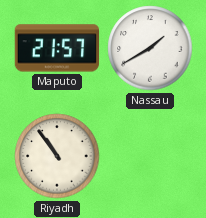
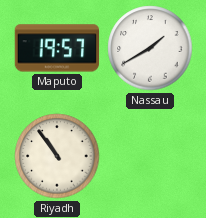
Maputo: 21:57 -> 19:57
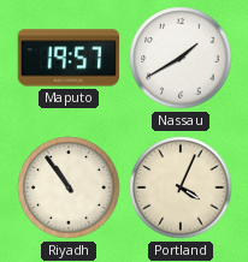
Portland: none -> 4:04
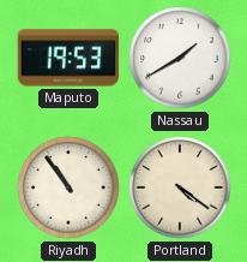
Maputo: 19:57 -> 19:53
Portland: 4:04 -> 4:21
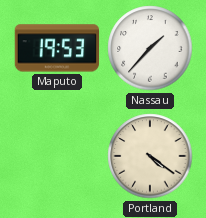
Nassau: 1:40 -> 1:37
Riyadh: 10:54 -> none
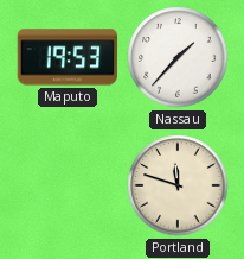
Portland: 4:21 -> 11:48
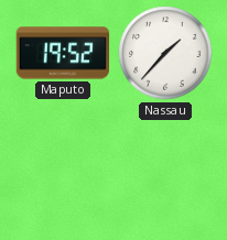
Maputo: 19:53 -> 19:52
Portland: 11:48 -> none
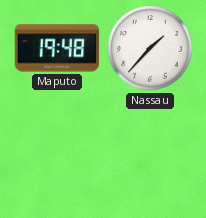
Maputo: 19:52 -> 19:48
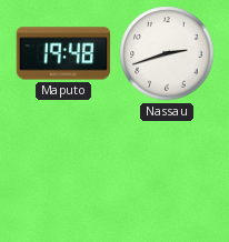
Nassau: 1:37 -> 2:42
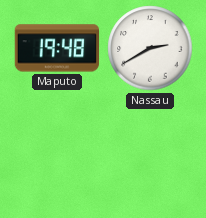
Nassau: 2:42 -> 2:40
